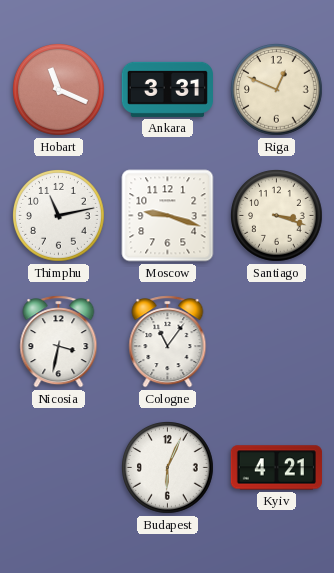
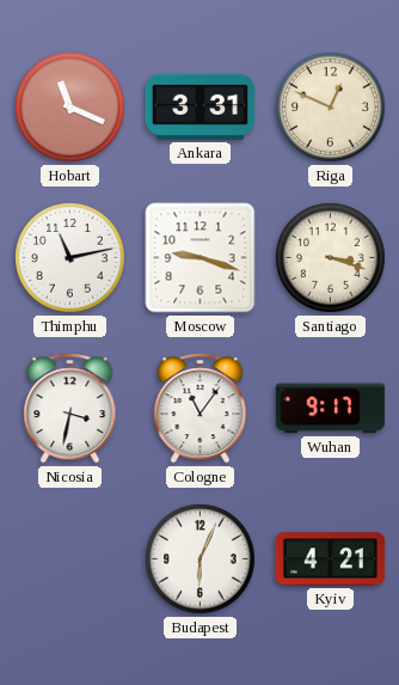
Wuhan: none -> 9:17
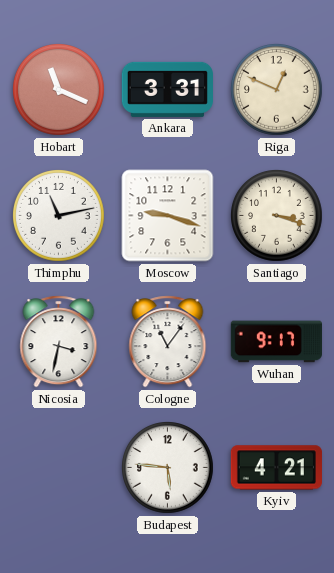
Budapest: 6:04 -> 5:46
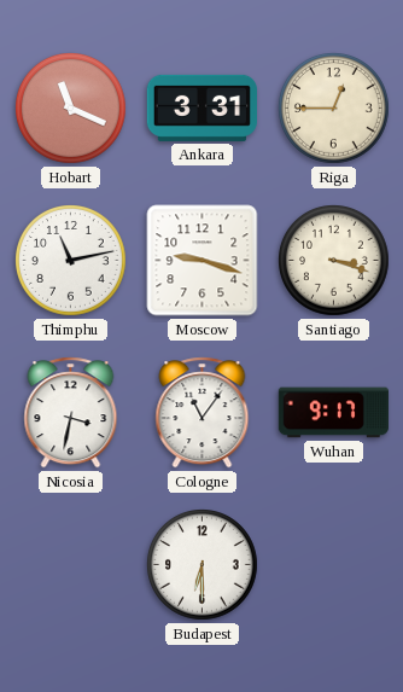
Riga: 12:49 -> 12:45
Budapest: 5:46 -> 6:30
Kyiv: 4:21 -> none
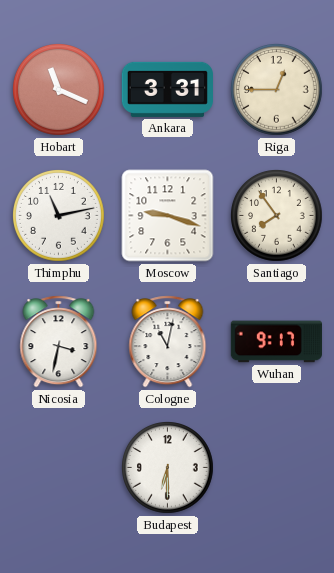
Santiago: 3:18 -> 7:54
Cologne: 11:06 -> 11:02
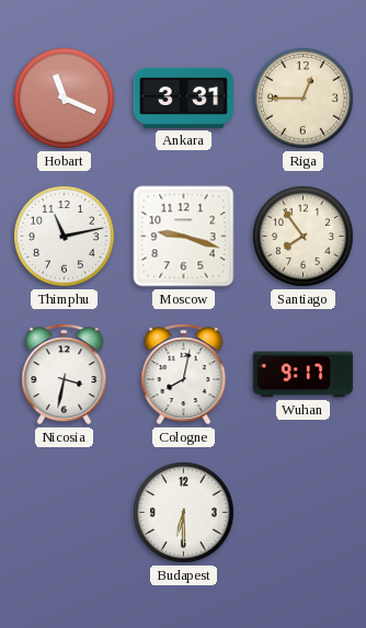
Cologne: 11:02 -> 8:02
